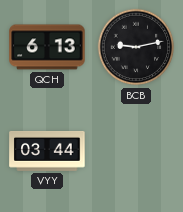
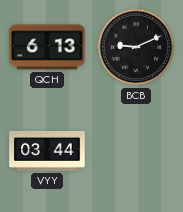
BCB: 9:13 -> 9:11
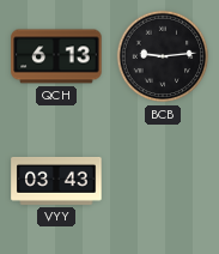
BCB: 9:11 -> 9:14
VYY: 03:44 -> 03:43
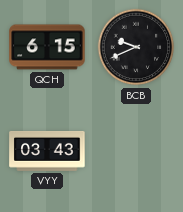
QCH: 6:13 -> 6:15
BCB: 9:14 -> 9:41
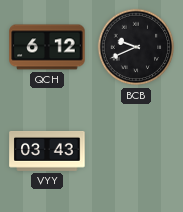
QCH: 6:15 -> 6:12
